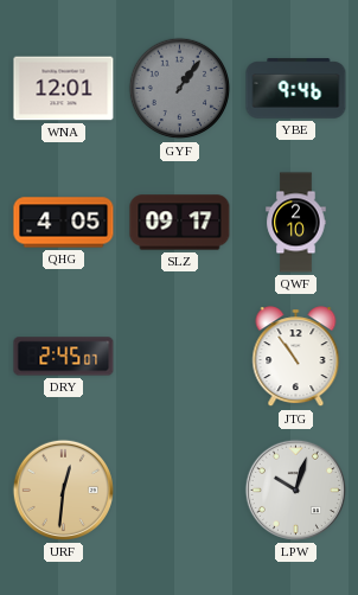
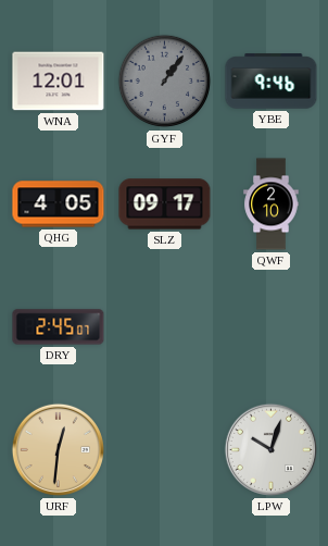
JTG: 10:54 -> none
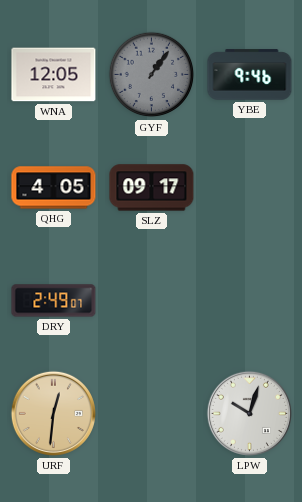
WNA: 12:01 -> 12:05
QWF: 2:10 -> none
DRY: 2:45 -> 2:49
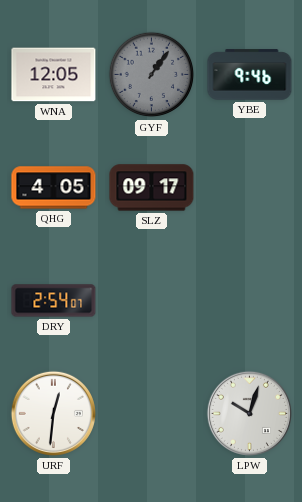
DRY: 2:49 -> 2:54
URF dial: champagne -> white
